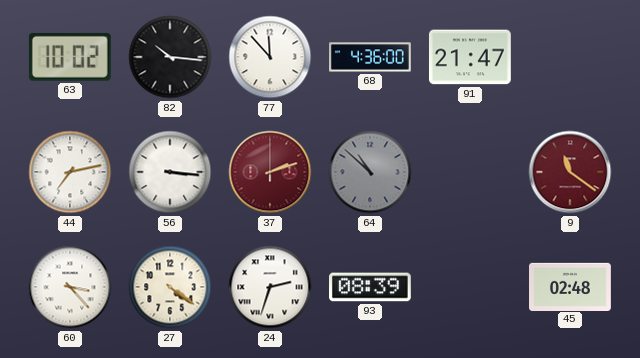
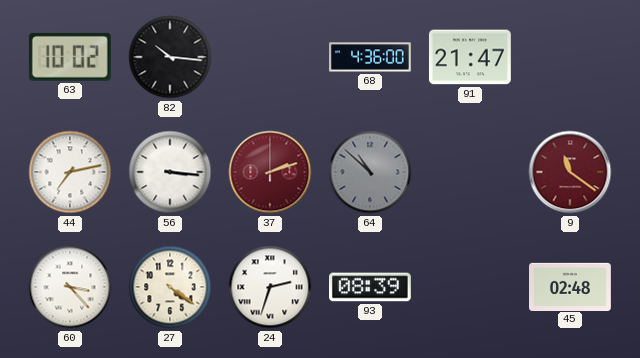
77: 11:53 -> none
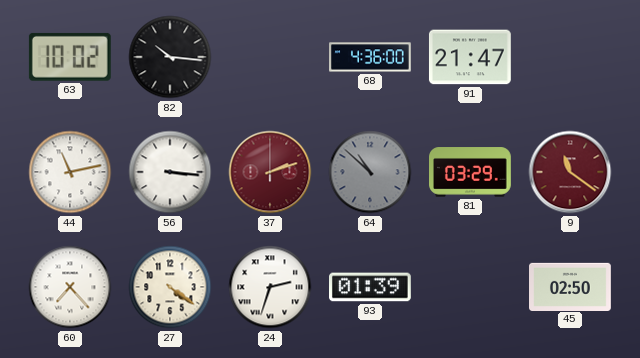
44: 7:13 -> 11:13
81: none -> 03:29
60: 3:23 -> 7:23
93: 08:39 -> 01:39
45: 02:48 -> 02:50
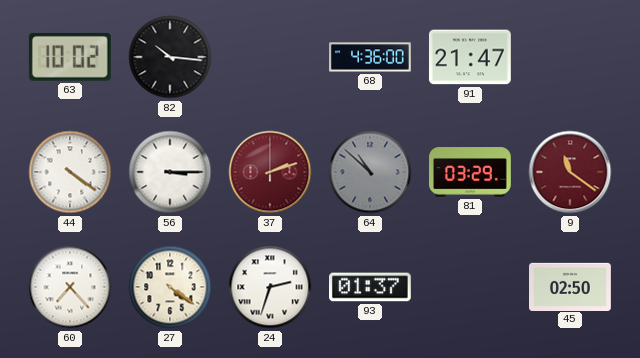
44: 11:13 -> 4:21
56: 3:16 -> 3:15
93: 01:39 -> 01:37
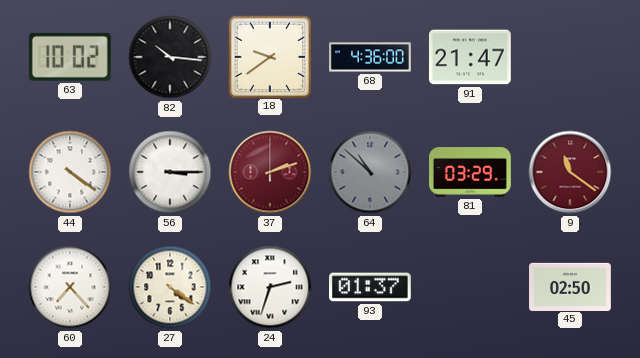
18: none -> 9:39
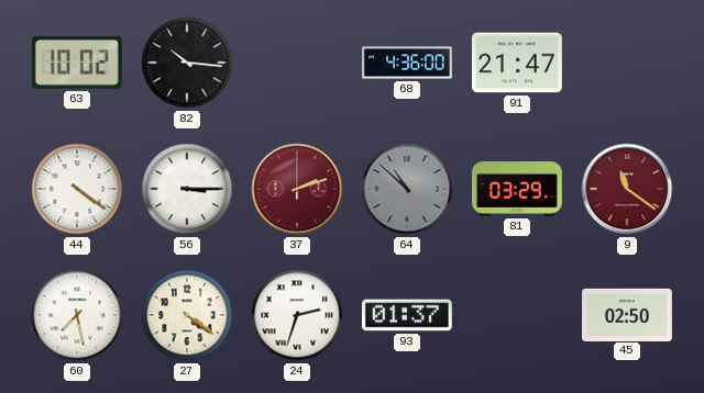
18: 9:39 -> none
60: 7:23 -> 7:28
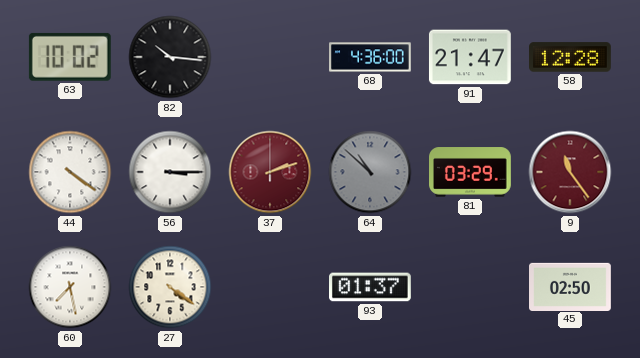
58: none -> 12:28
9: 11:21 -> 11:24
24: 2:33 -> none
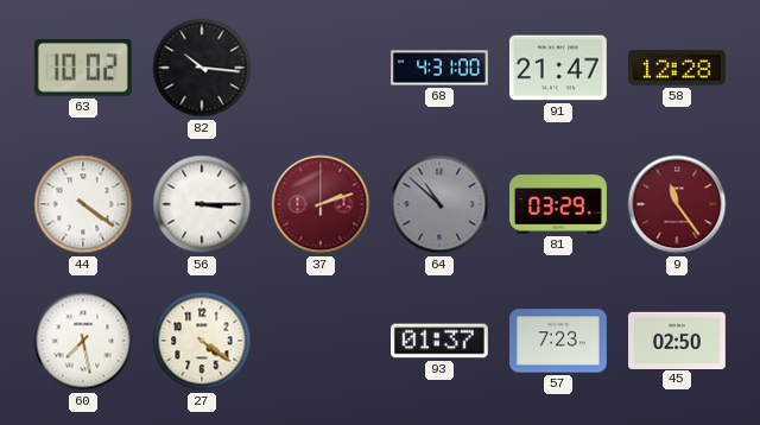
68: 4:36 -> 4:31
57: none -> 7:23
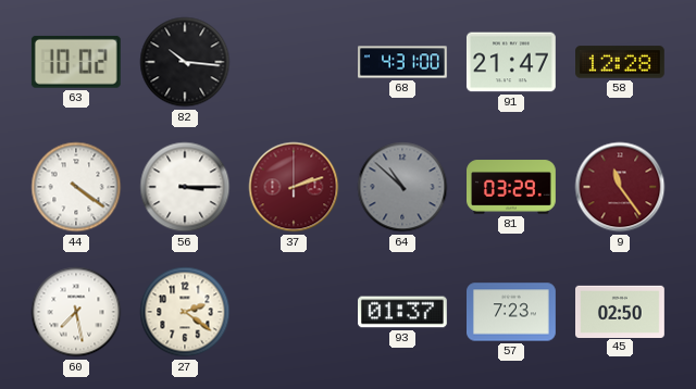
27: 4:21 -> 2:21
